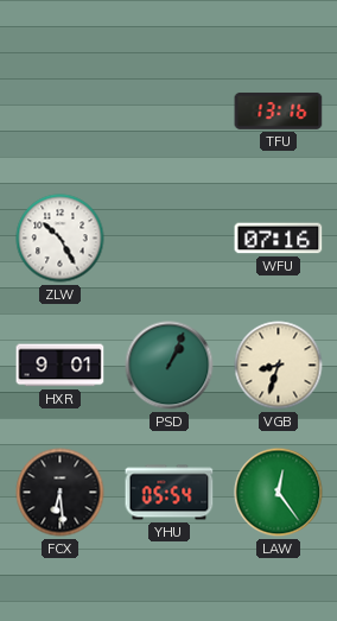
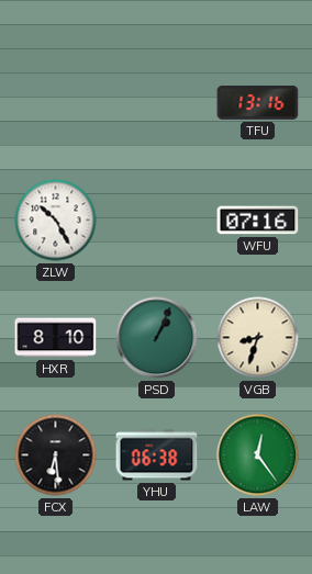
HXR: 9:01 -> 8:10
YHU: 05:54 -> 06:38
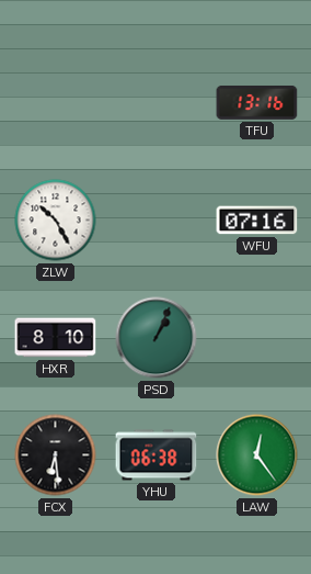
VGB: 8:33 -> none
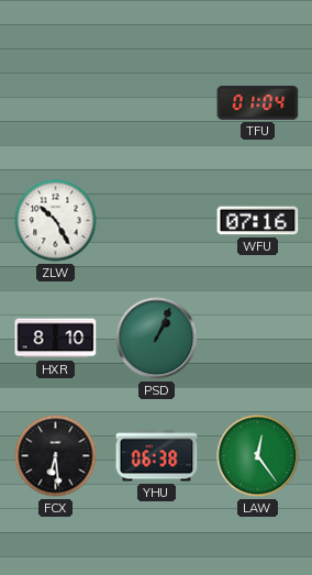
TFU: 13:16 -> 01:04
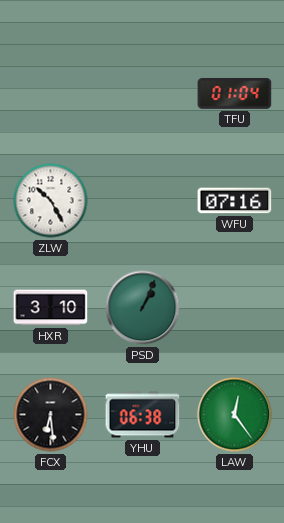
HXR: 8:10 -> 3:10
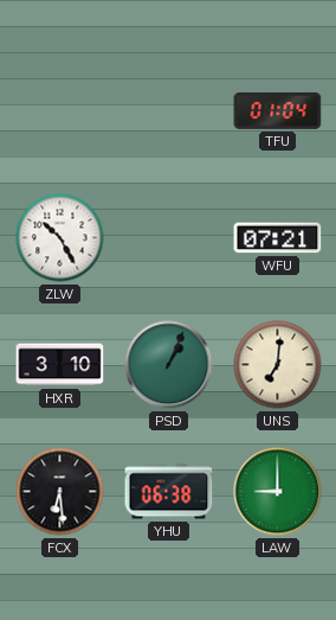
WFU: 07:16 -> 07:21
UNS: none -> 7:01
LAW: 12:24 -> 9:00
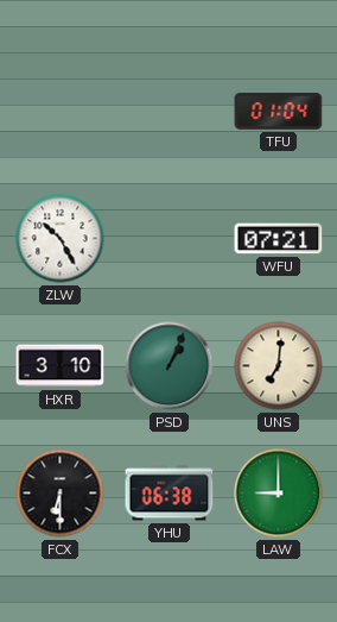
FCX: 6:29 -> 6:30
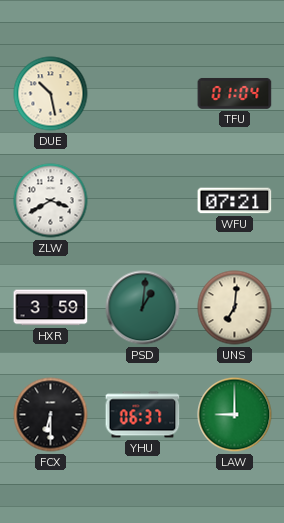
DUE: none -> 10:28
ZLW: 10:25 -> 3:40
HXR: 3:10 -> 3:59
PSD: 1:04 -> 1:01
YHU: 06:38 -> 06:37
